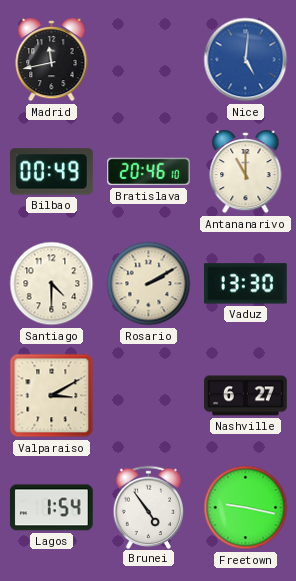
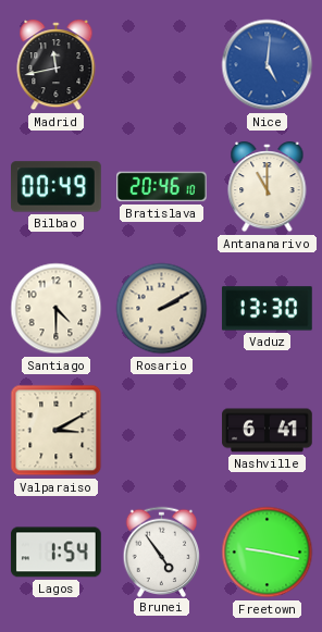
Nashville: 6:27 -> 6:41
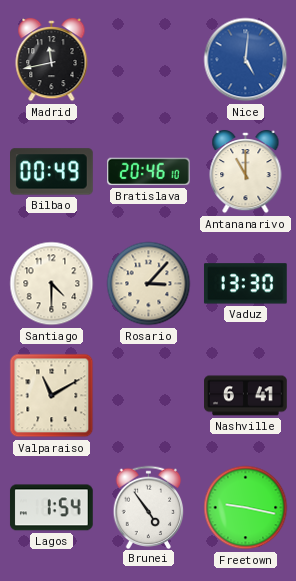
Rosario: 2:10 -> 3:07
Valparaiso: 3:10 -> 11:10
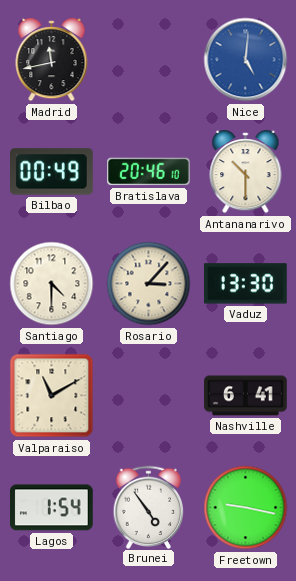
Antananarivo: 11:00 -> 10:30
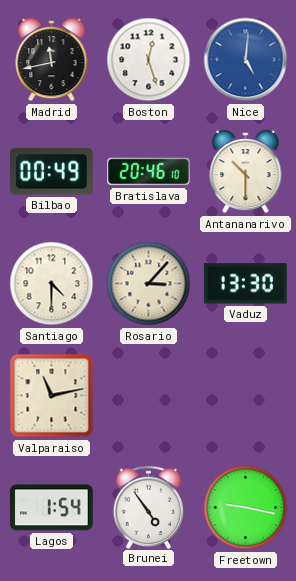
Boston: none -> 12:27
Valparaiso: 11:10 -> 11:13
Nashville: 6:41 -> none
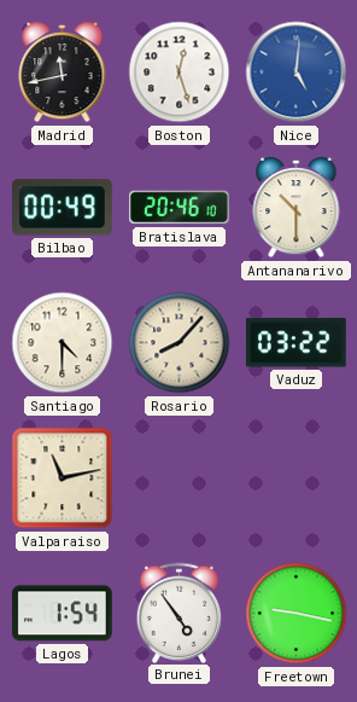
Rosario: 3:07 -> 8:07
Vaduz: 13:30 -> 03:22
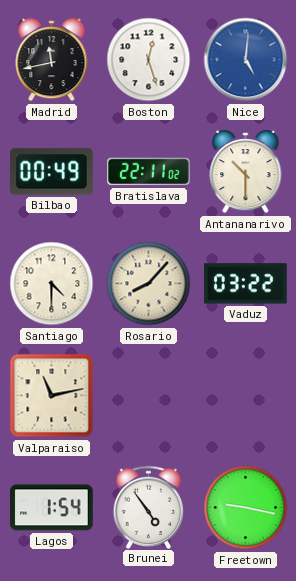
Bratislava: 20:46 -> 22:11
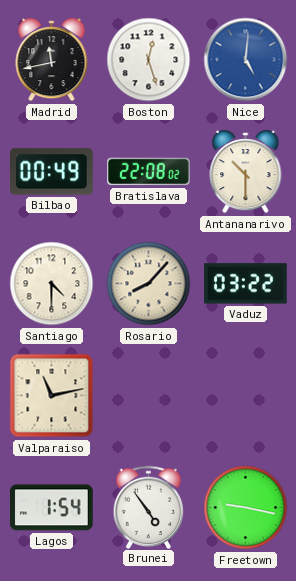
Bratislava: 22:11 -> 22:08
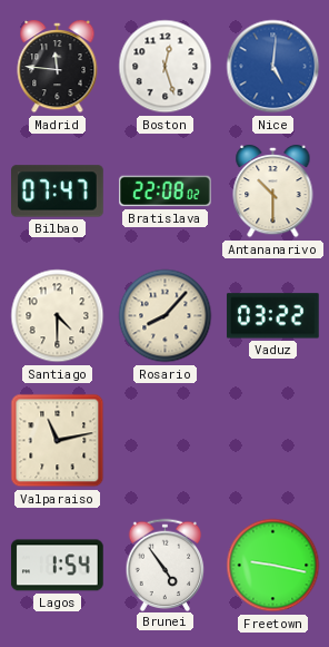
Madrid: 11:43 -> 11:46
Bilbao: 00:49 -> 07:47
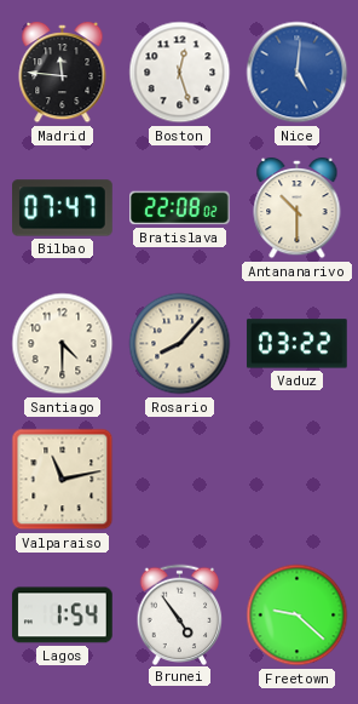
Freetown: 9:17 -> 9:22
